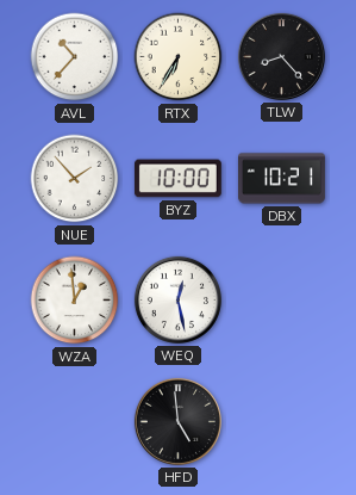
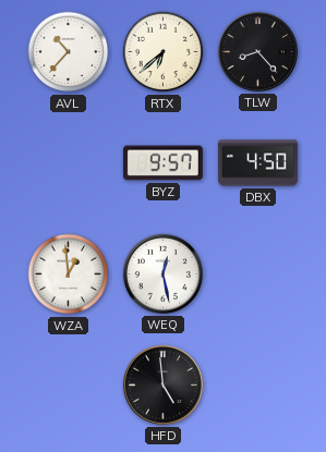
RTX: 6:35 -> 6:38
NUE: 1:53 -> none
BYZ: 10:00 -> 9:57
DBX: 10:21 -> 4:50
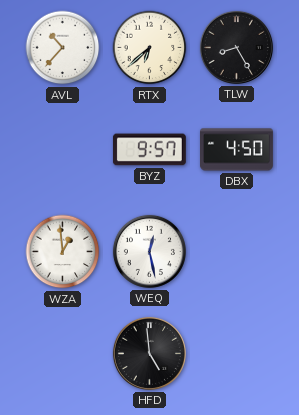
TLW: 8:23 -> 8:25
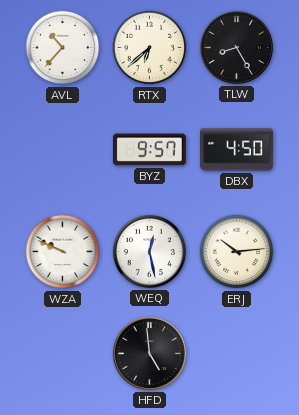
WZA: 12:59 -> 9:49
ERJ: none -> 10:14
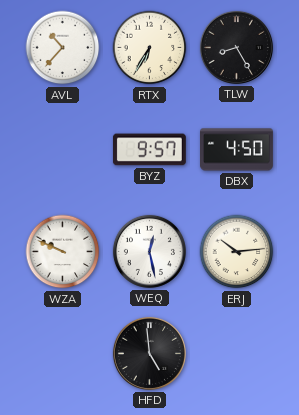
RTX: 6:38 -> 6:35
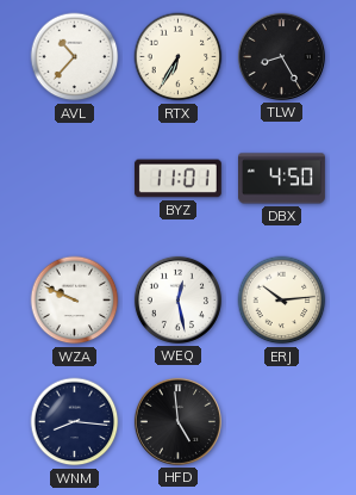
BYZ: 9:57 -> 11:01
WNM: none -> 8:16
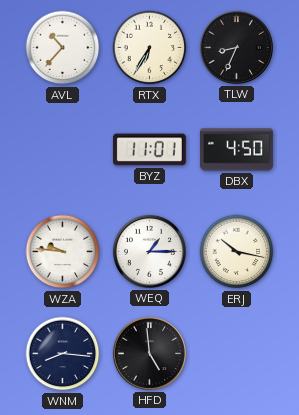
TLW: 8:25 -> 8:34
WZA: 9:49 -> 9:46
WEQ: 12:28 -> 1:15
ERJ: 10:14 -> 10:17
